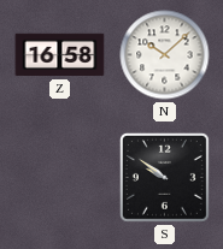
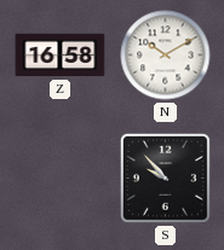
N: 10:08 -> 10:10
S: 9:51 -> 9:53
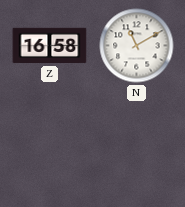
N: 10:10 -> 11:10
S: 9:53 -> none
